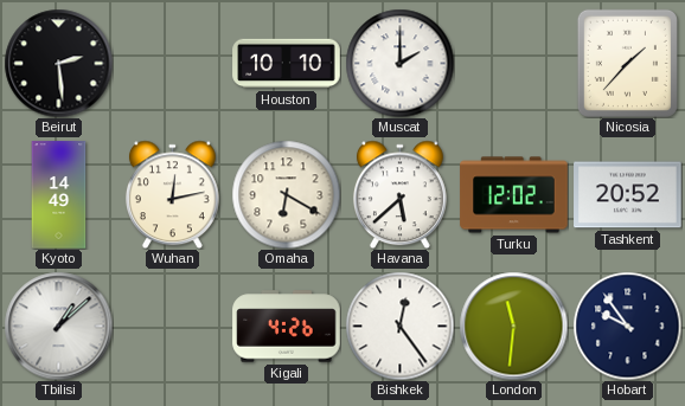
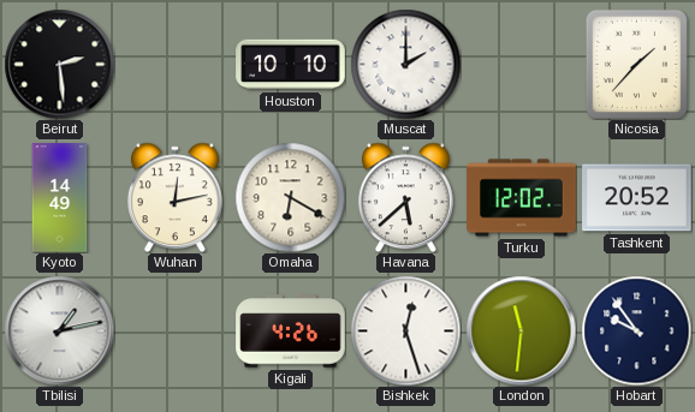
Tbilisi: 1:08 -> 1:13
Bishkek: 12:24 -> 12:27
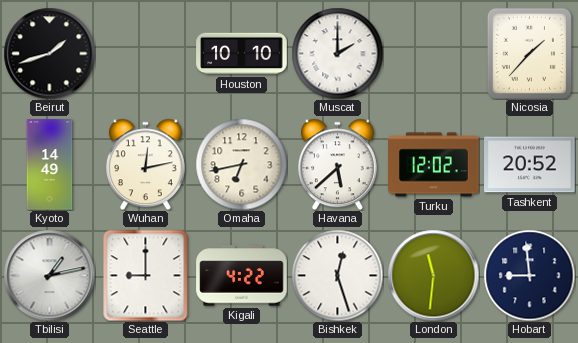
Beirut: 2:29 -> 1:42
Omaha: 6:20 -> 6:43
Seattle: none -> 9:00
Kigali: 4:26 -> 4:22
Hobart: 9:54 -> 8:59
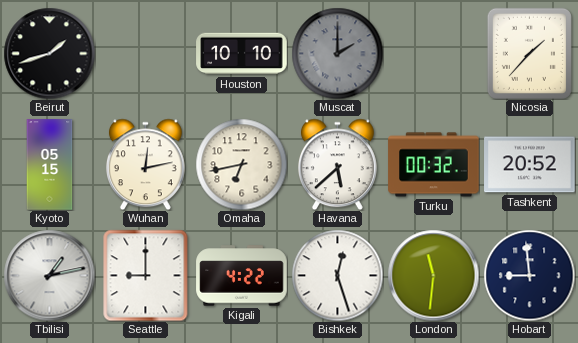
Muscat dial: white -> grey
Kyoto: 14:49 -> 05:15
Turku: 12:02 -> 00:32
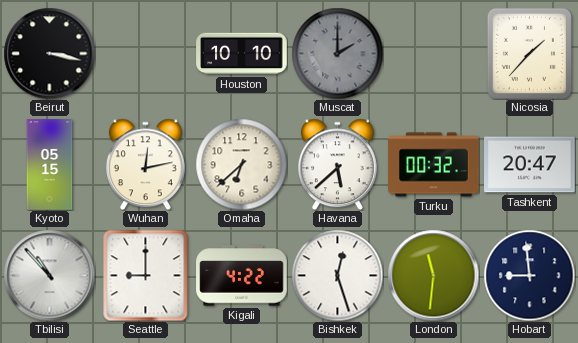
Beirut: 1:42 -> 3:17
Omaha: 6:43 -> 6:38
Tashkent: 20:52 -> 20:47
Tbilisi: 1:13 -> 10:53
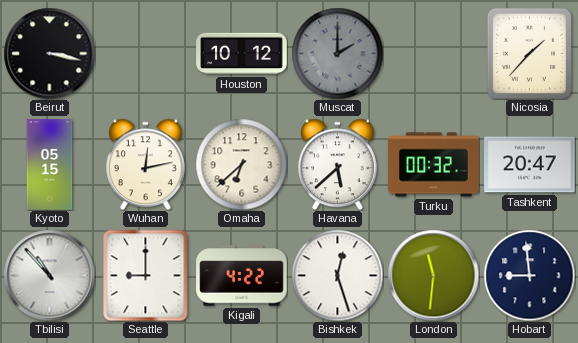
Houston: 10:10 -> 10:12
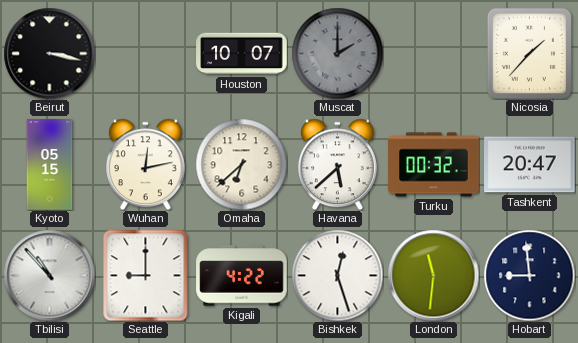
Houston: 10:12 -> 10:07
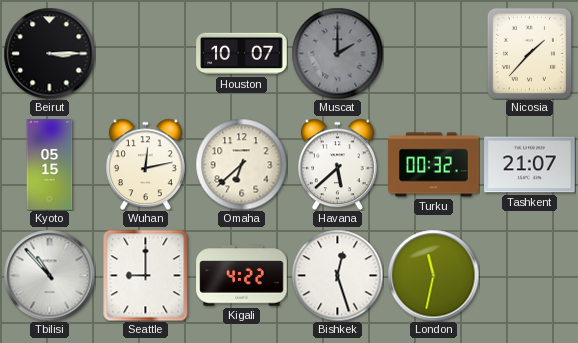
Beirut: 3:17 -> 3:15
Tashkent: 20:47 -> 21:07
London: 11:31 -> 11:32
Hobart: 8:59 -> none
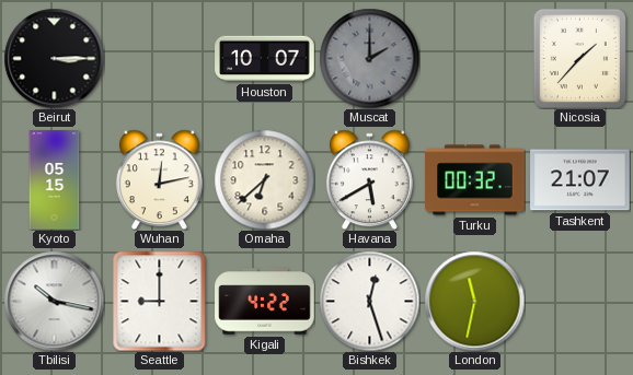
Havana: 5:38 -> 5:40
Tbilisi: 10:53 -> 10:17
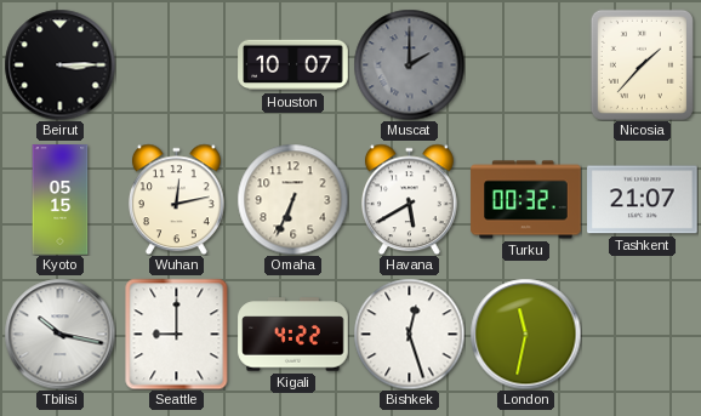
Omaha: 6:38 -> 6:34
